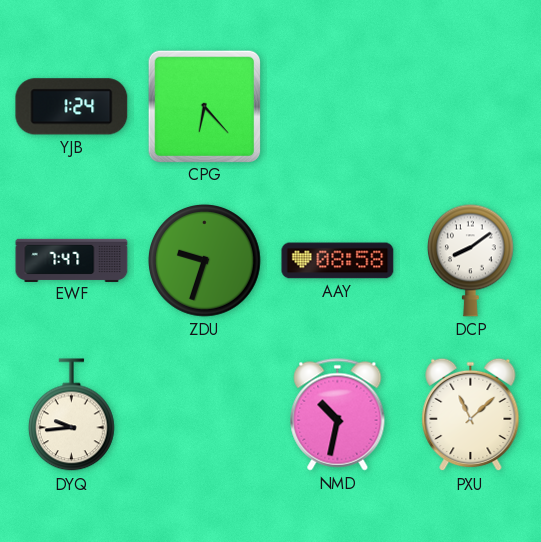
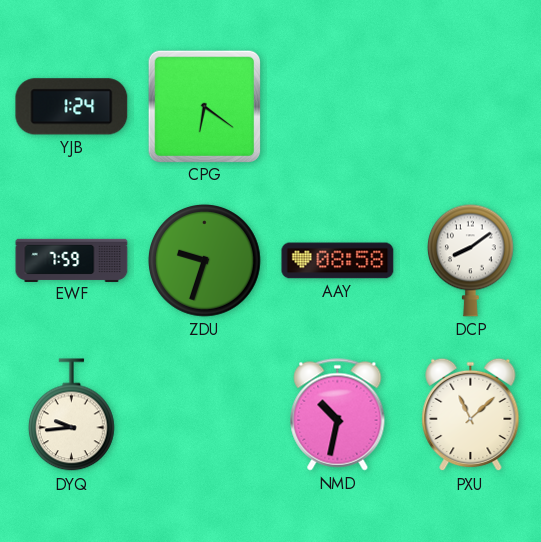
CPG: 6:23 -> 6:21
EWF: 7:47 -> 7:59
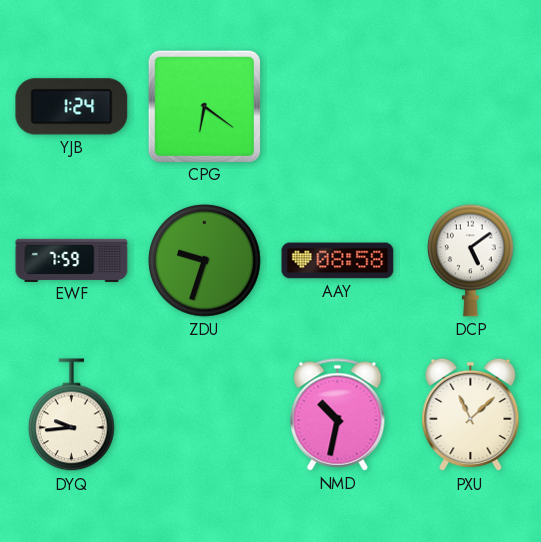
DCP: 8:09 -> 5:09
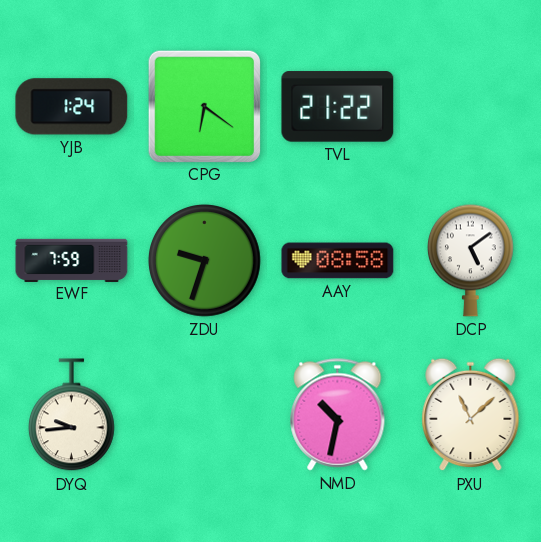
TVL: none -> 21:22
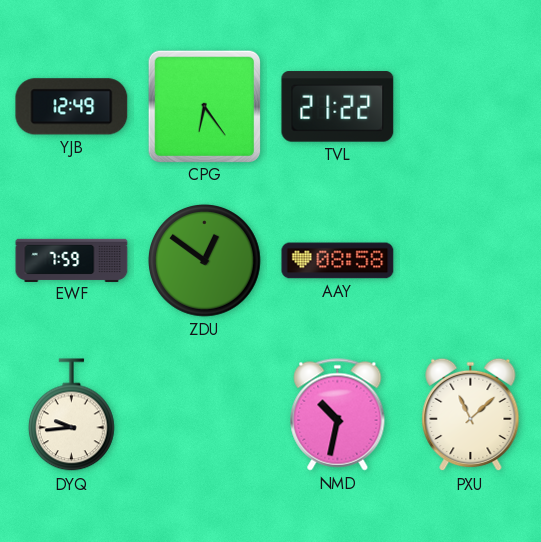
YJB: 1:24 -> 12:49
CPG: 6:21 -> 6:24
ZDU: 9:33 -> 12:51
DCP: 5:09 -> none
